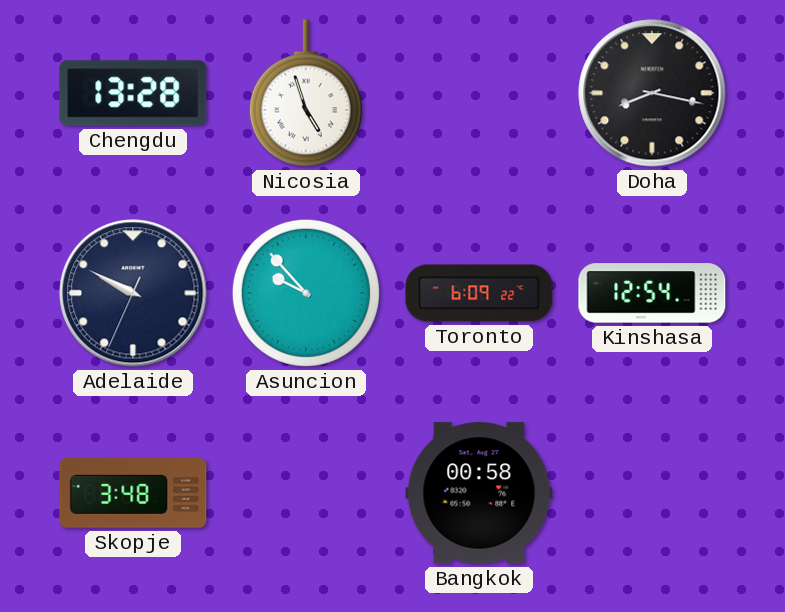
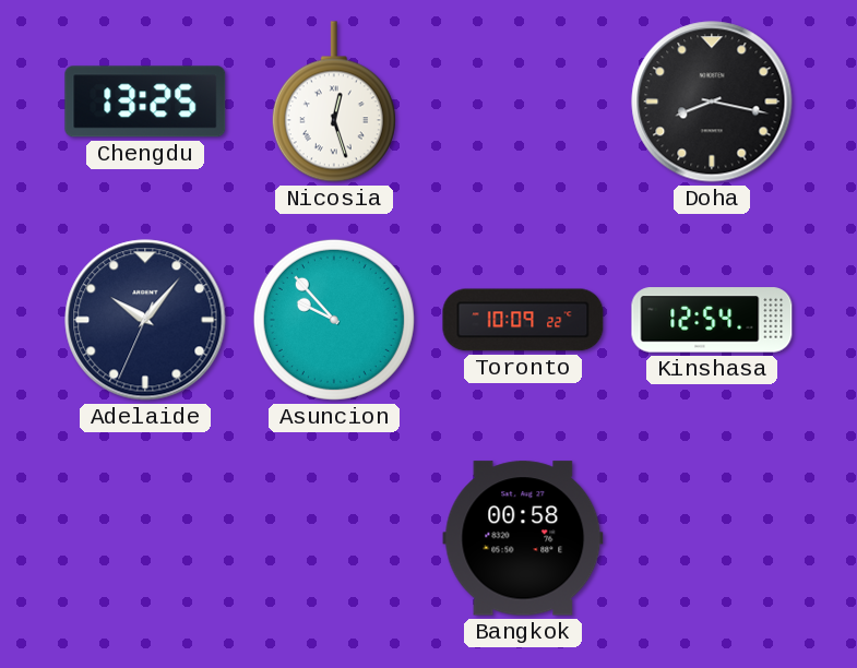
Chengdu: 13:28 -> 13:25
Nicosia: 4:57 -> 12:27
Adelaide: 9:49 -> 10:06
Toronto: 6:09 -> 10:09
Skopje: 3:48 -> none
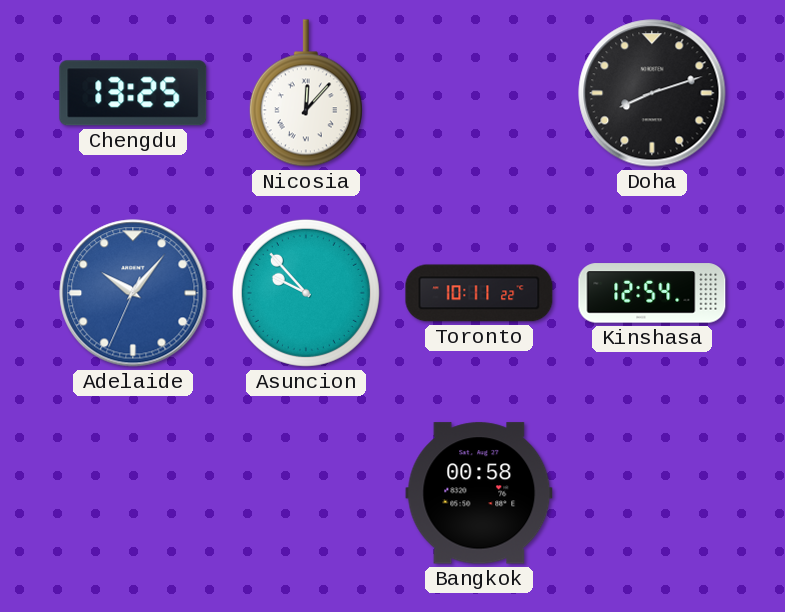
Nicosia: 12:27 -> 12:07
Doha: 8:17 -> 8:12
Adelaide dial: navy -> blue
Toronto: 10:09 -> 10:11
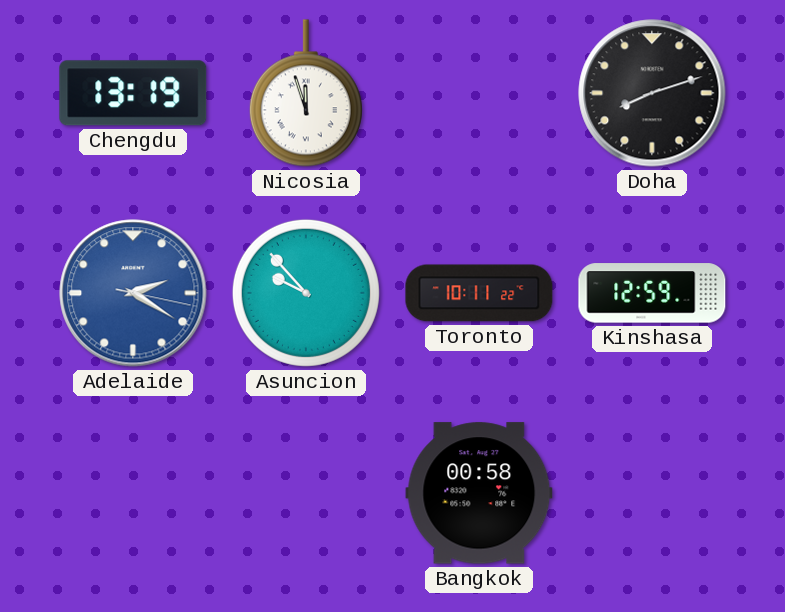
Chengdu: 13:25 -> 13:19
Nicosia: 12:07 -> 11:57
Adelaide: 10:06 -> 2:20
Kinshasa: 12:54 -> 12:59
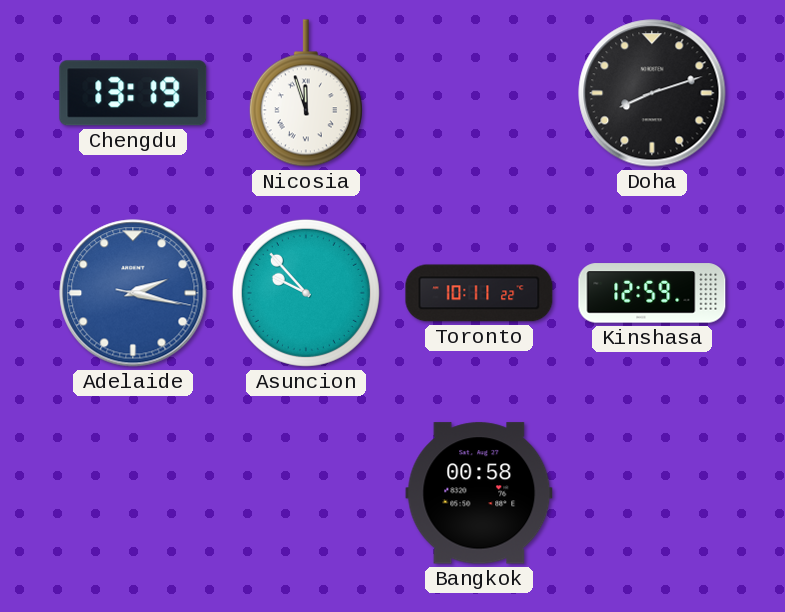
Adelaide: 2:20 -> 2:17
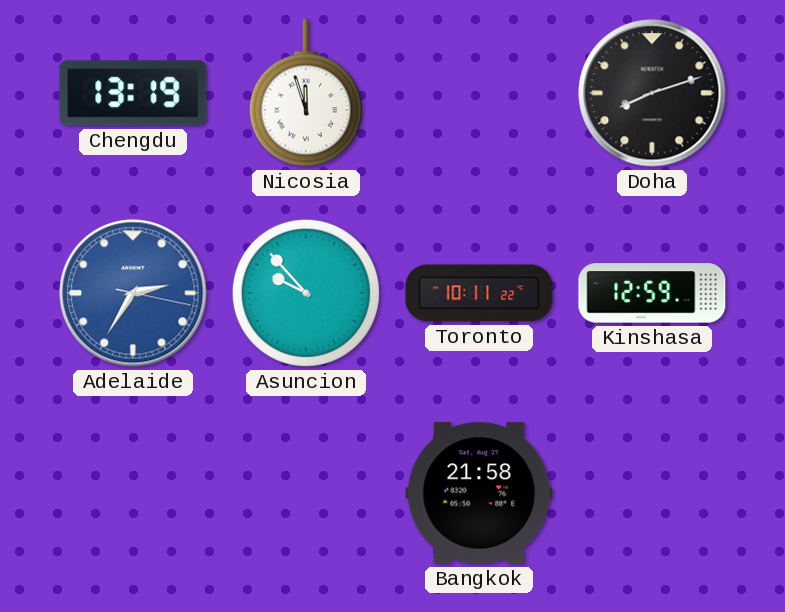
Adelaide: 2:17 -> 2:35
Bangkok: 00:58 -> 21:58
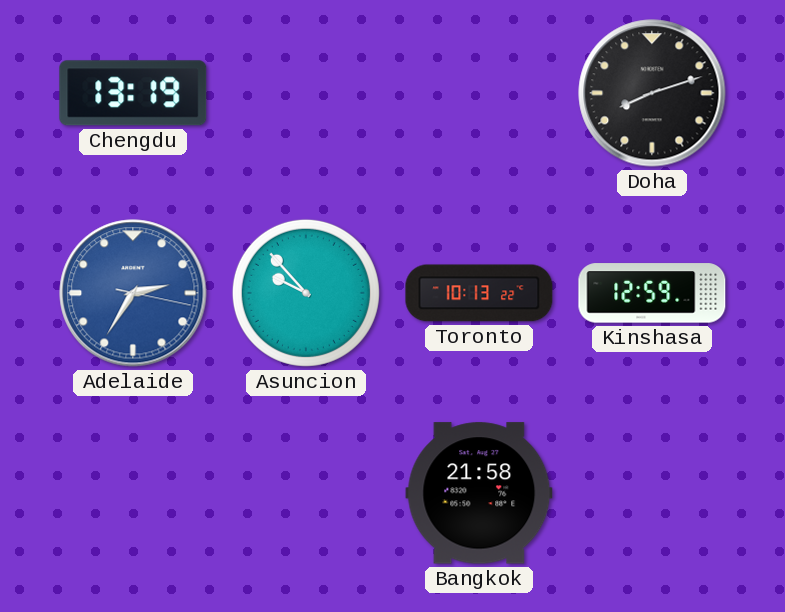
Nicosia: 11:57 -> none
Toronto: 10:11 -> 10:13
